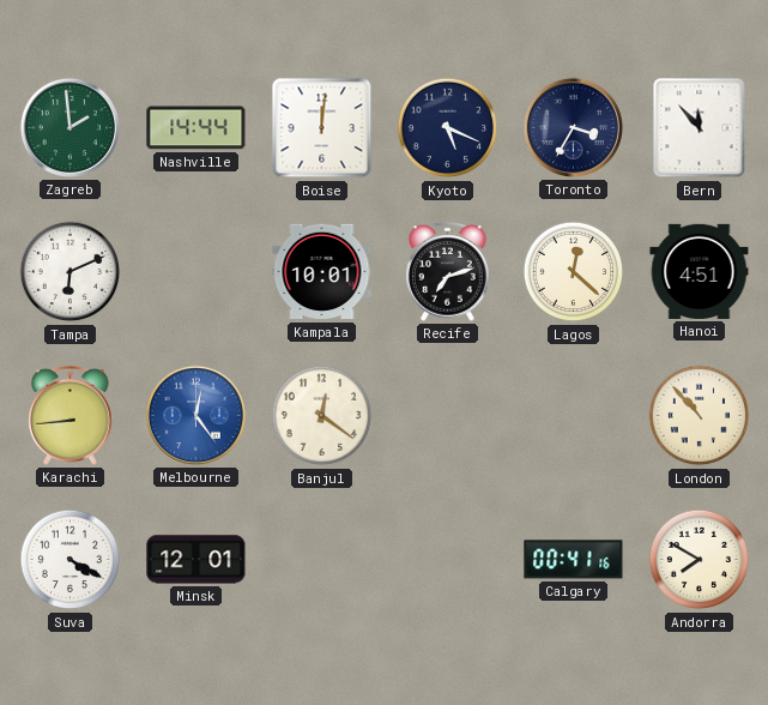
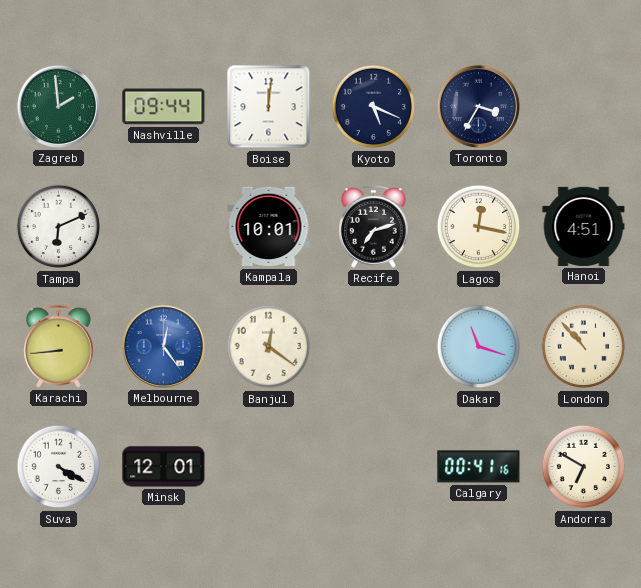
Nashville: 14:44 -> 09:44
Bern: 11:53 -> none
Lagos: 12:22 -> 12:17
Dakar: none -> 11:18
Andorra: 7:50 -> 6:50
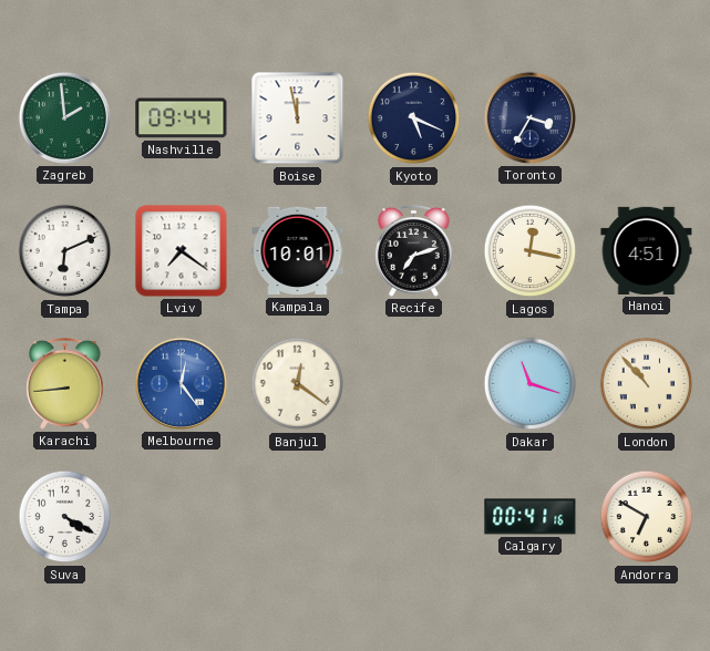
Boise: 12:01 -> 11:58
Lviv: none -> 7:21
Minsk: 12:01 -> none
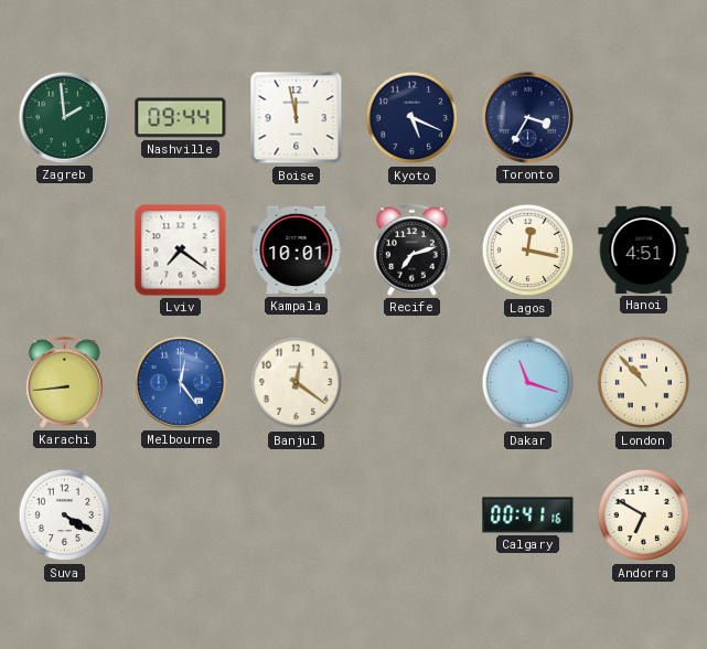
Tampa: 6:11 -> none
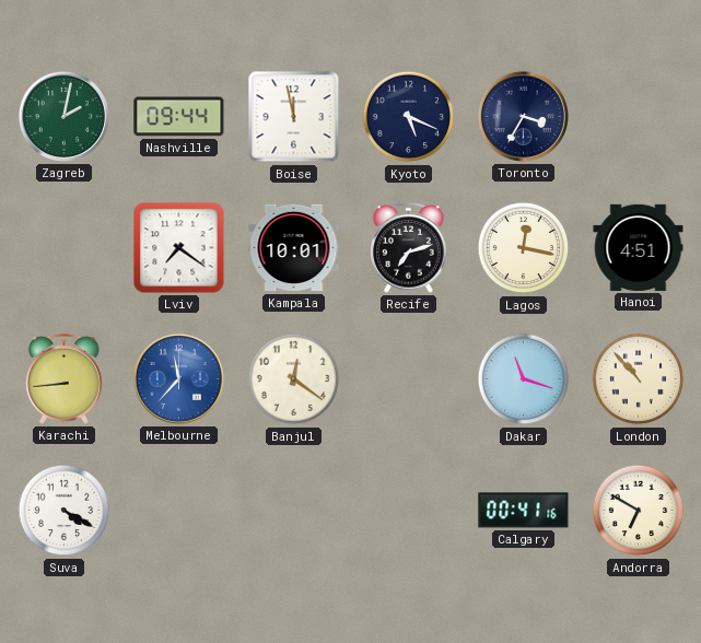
Zagreb: 1:59 -> 2:02
Melbourne: 12:24 -> 11:37
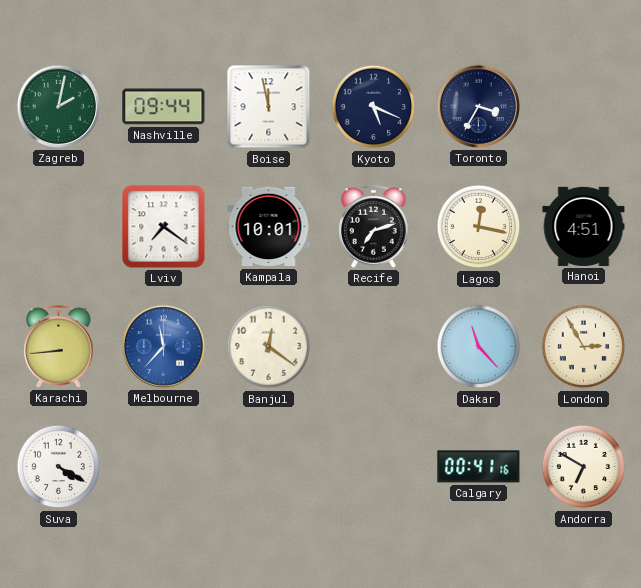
Dakar: 11:18 -> 11:23
London: 10:53 -> 2:55
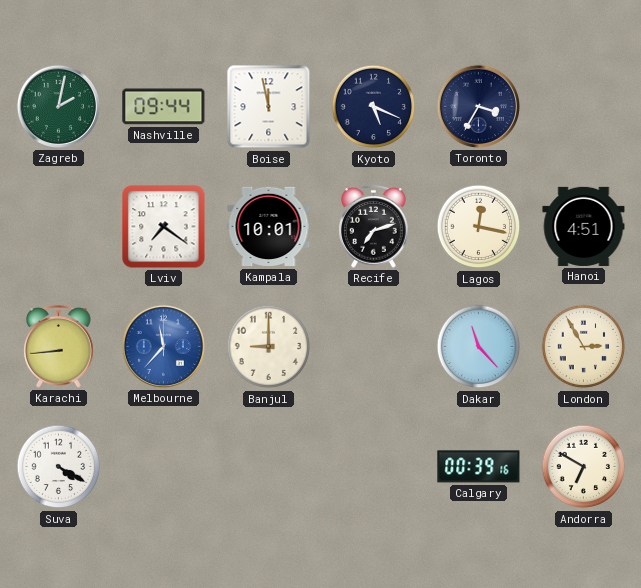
Banjul: 12:21 -> 9:00
Calgary: 00:41 -> 00:39
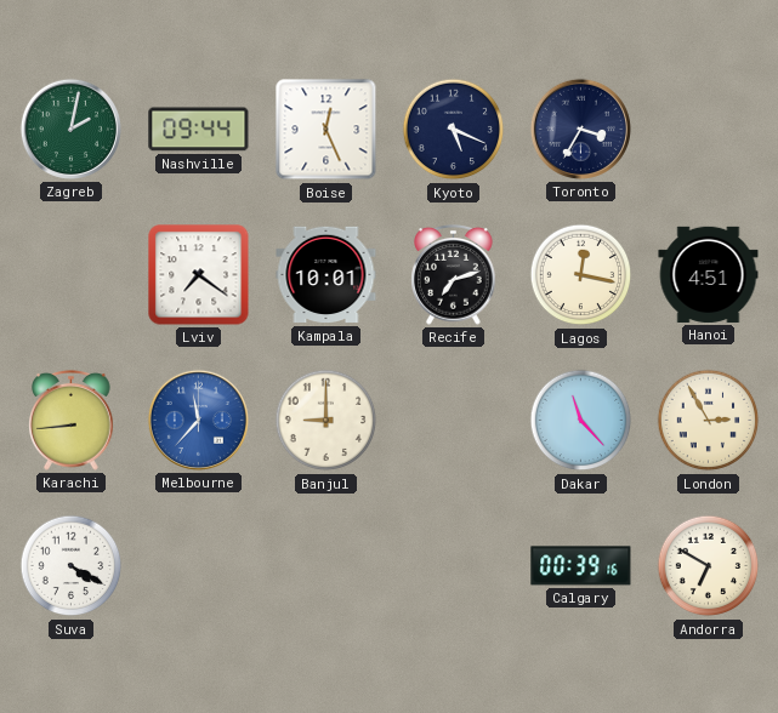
Boise: 11:58 -> 12:26
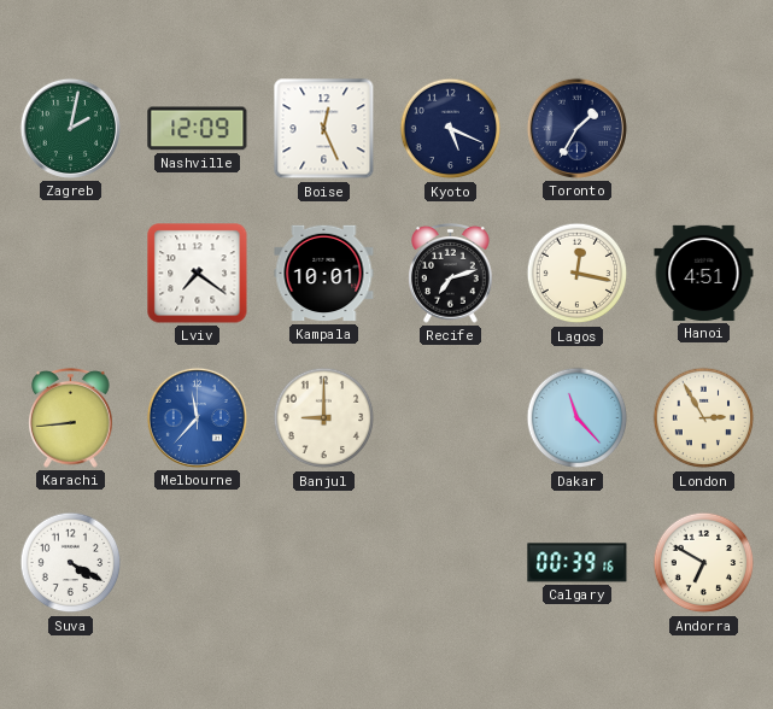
Nashville: 09:44 -> 12:09
Toronto: 3:35 -> 1:35
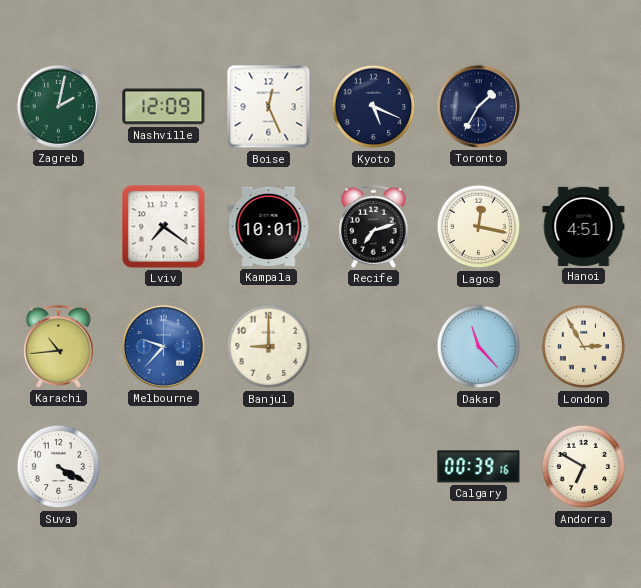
Karachi: 8:44 -> 10:44
Melbourne: 11:37 -> 9:37
